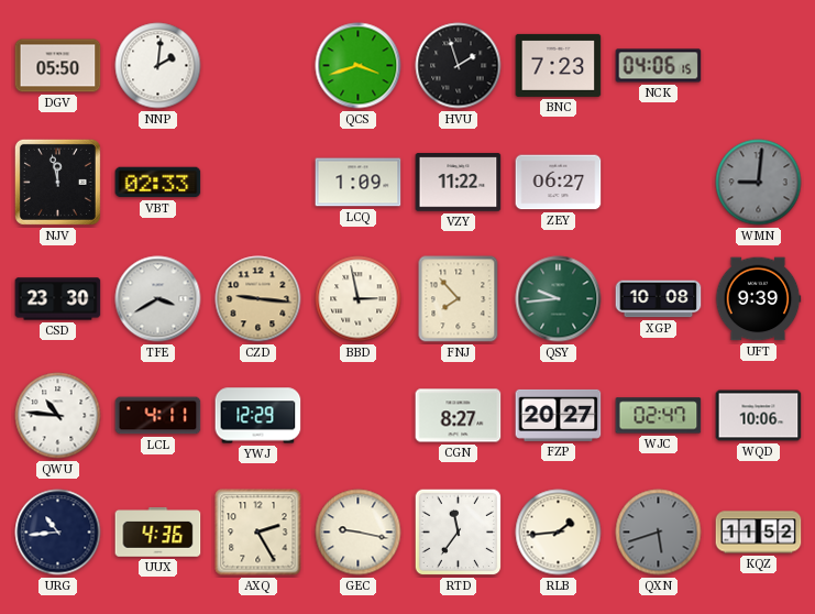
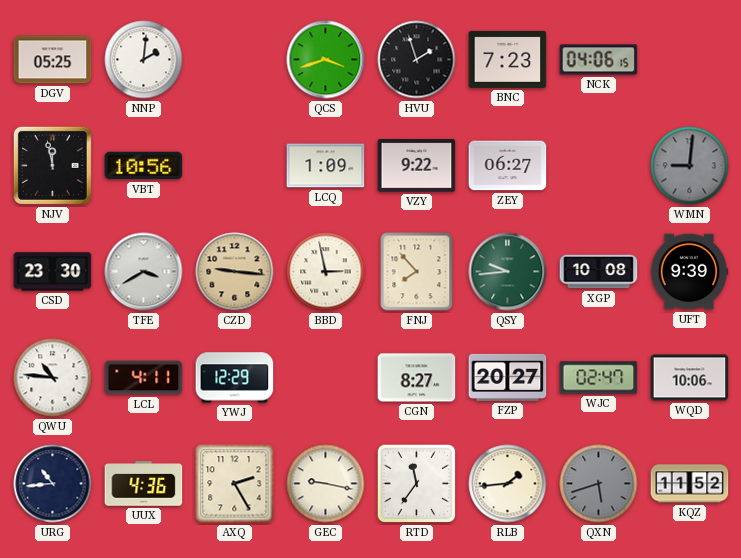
DGV: 05:50 -> 05:25
VBT: 02:33 -> 10:56
VZY: 11:22 -> 9:22
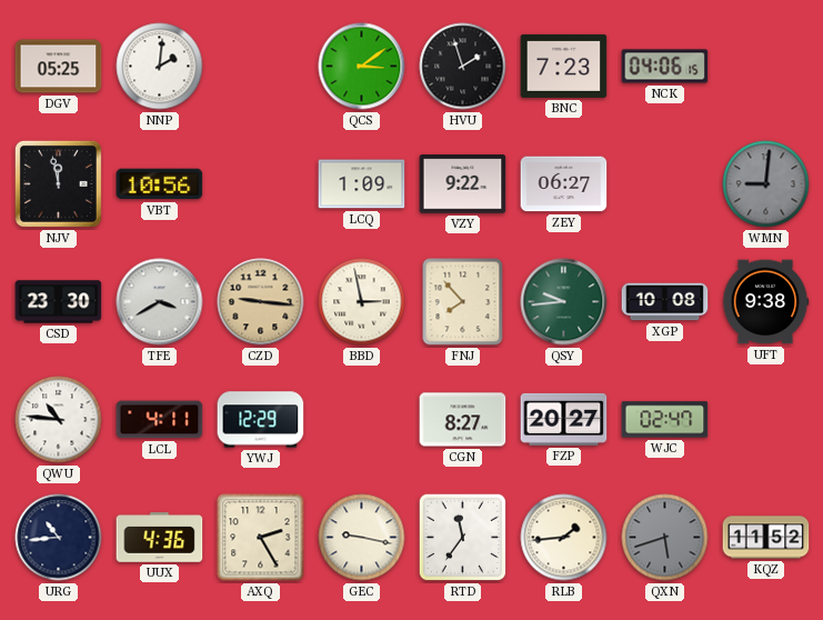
QCS: 3:42 -> 3:09
UFT: 9:39 -> 9:38
WQD: 10:06 -> none
